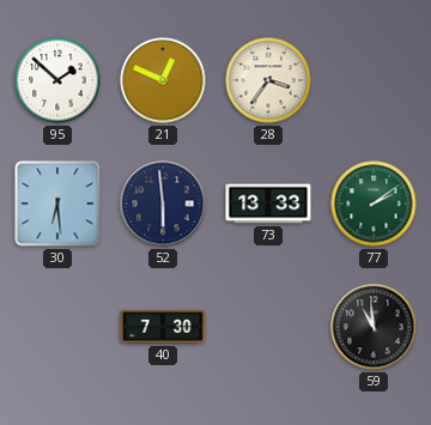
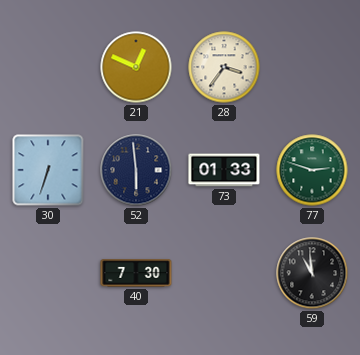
95: 1:52 -> none
30: 6:29 -> 6:33
73: 13:33 -> 01:33
77: 2:09 -> 2:48
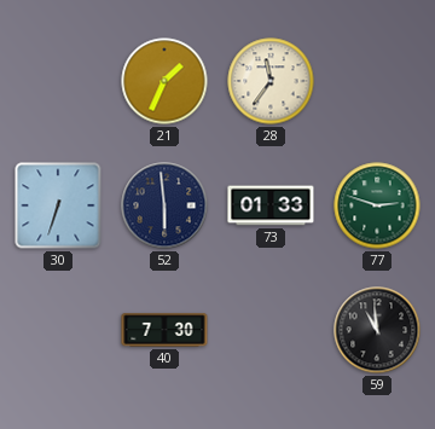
21: 12:49 -> 1:34
28: 3:36 -> 11:36
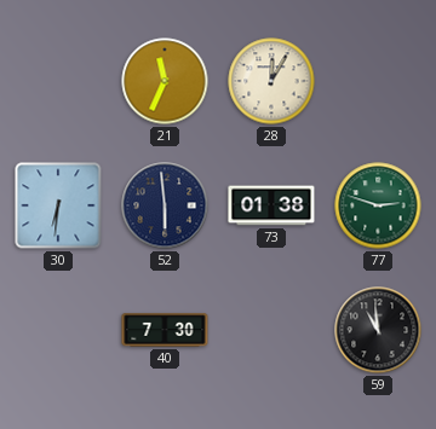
21: 1:34 -> 11:34
28: 11:36 -> 12:05
30: 6:33 -> 6:31
73: 01:33 -> 01:38
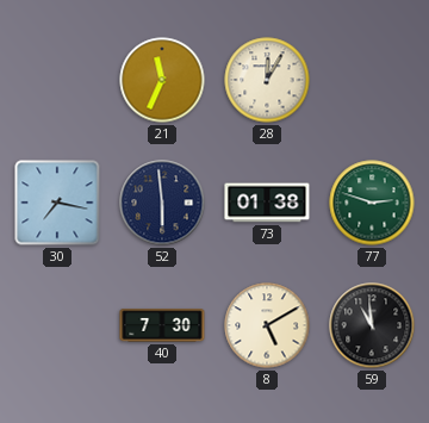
30: 6:31 -> 7:17
8: none -> 5:10
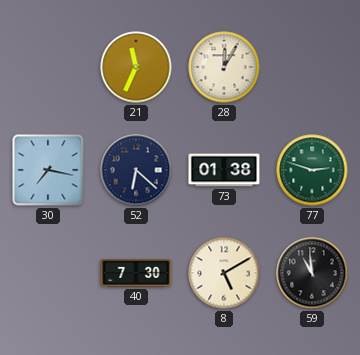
52: 5:59 -> 6:22
